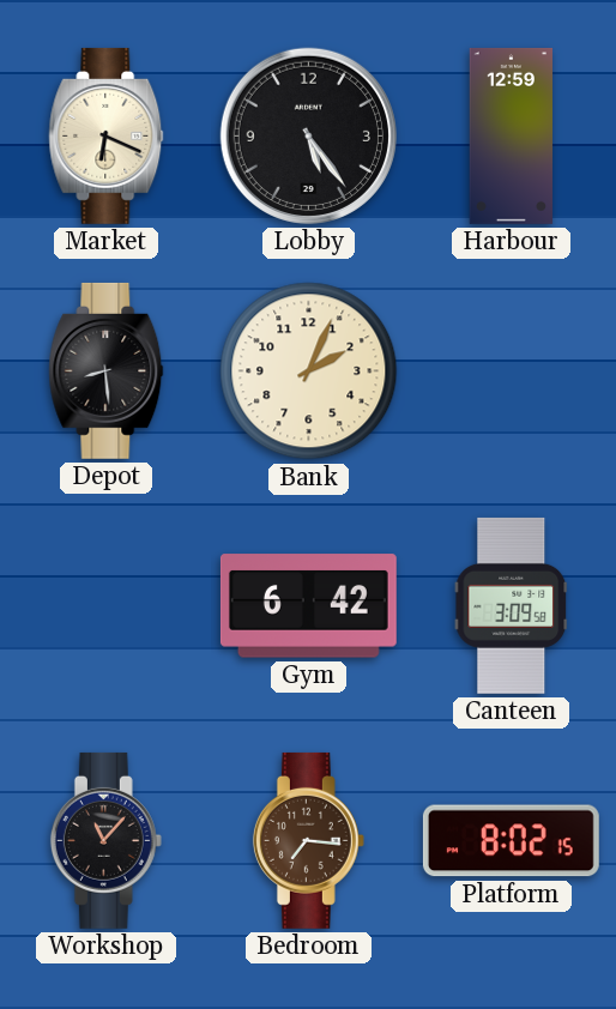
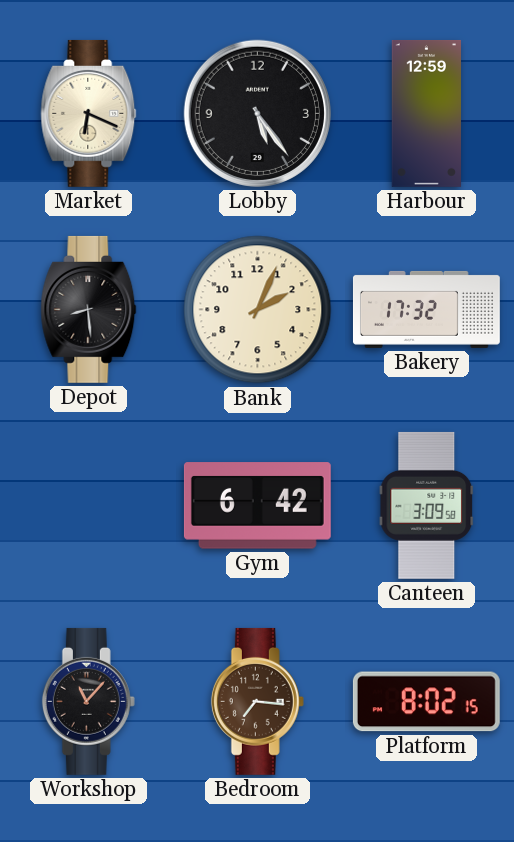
Bakery: none -> 17:32
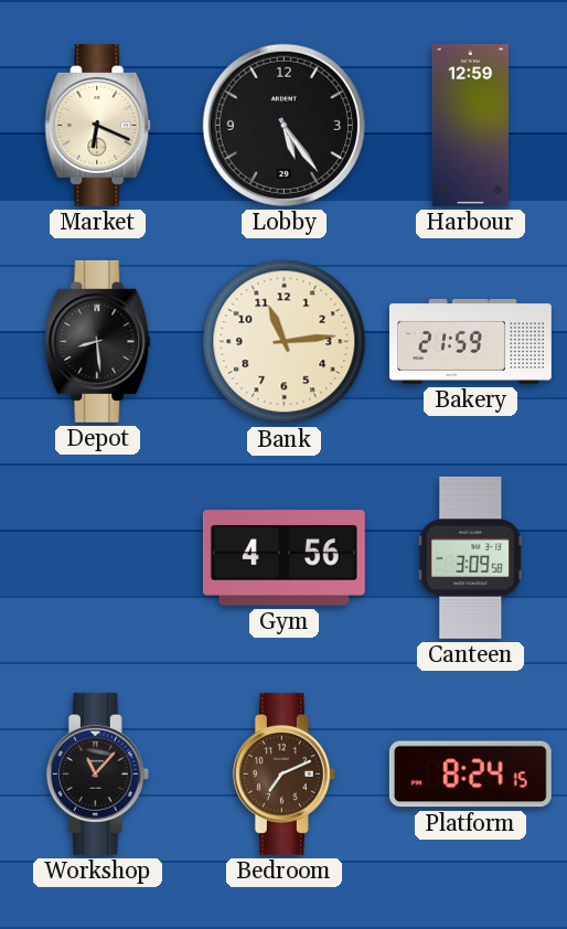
Bank: 2:04 -> 11:14
Bakery: 17:32 -> 21:59
Gym: 6:42 -> 4:56
Bedroom: 7:16 -> 7:11
Platform: 8:02 -> 8:24
